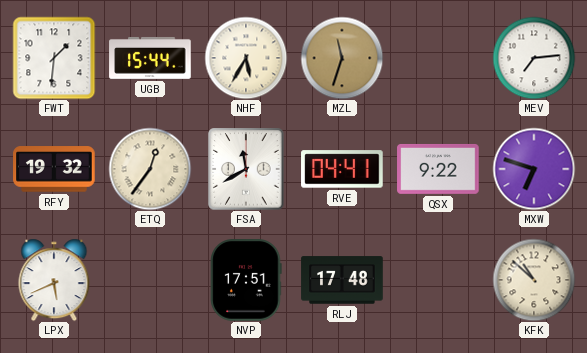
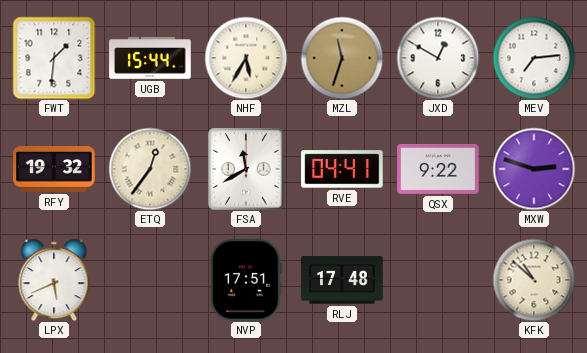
JXD: none -> 12:50
MXW: 6:48 -> 2:48
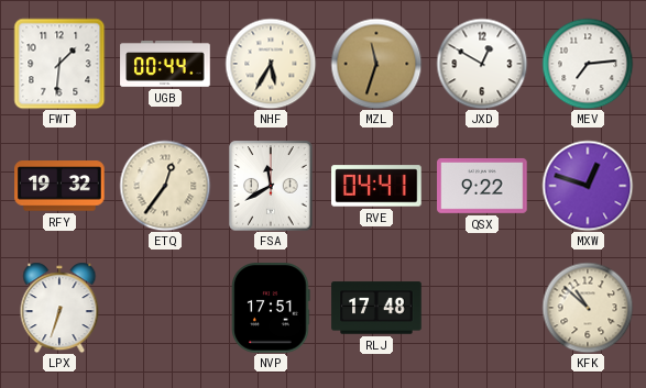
UGB: 15:44 -> 00:44
MXW: 2:48 -> 12:48
LPX: 5:41 -> 6:33
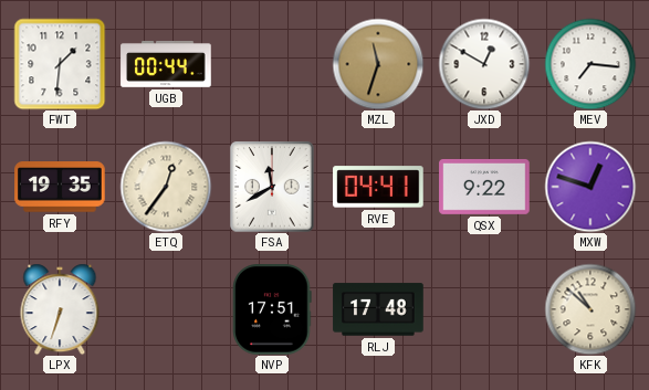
NHF: 5:35 -> none
MEV: 7:14 -> 7:16
RFY: 19:32 -> 19:35
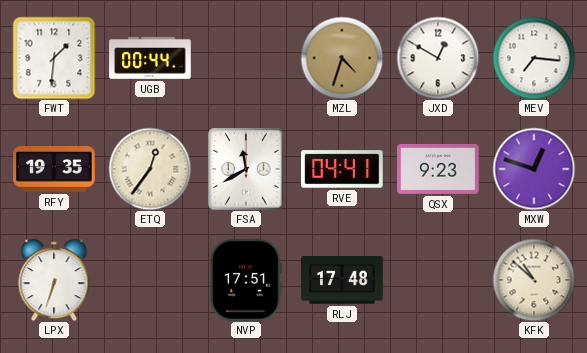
MZL: 11:33 -> 4:33
QSX: 9:22 -> 9:23
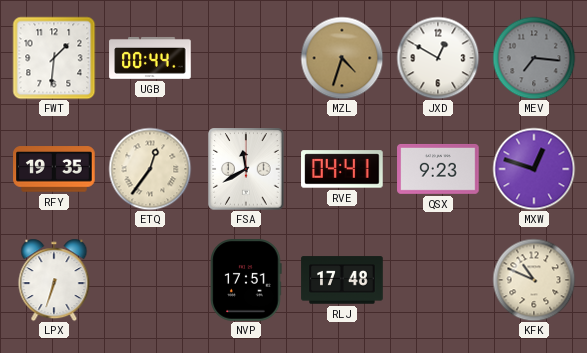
MEV dial: white -> grey
KFK: 10:52 -> 10:49
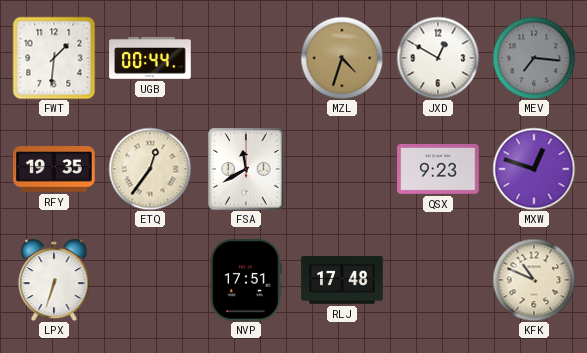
RVE: 04:41 -> none
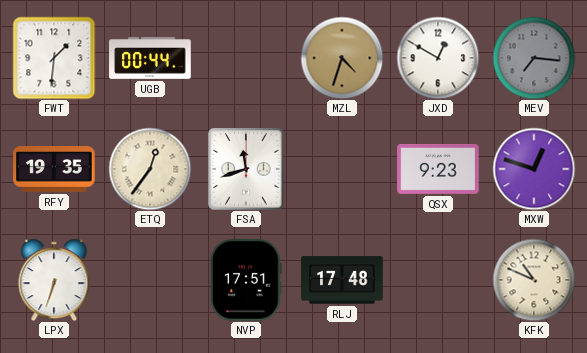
FSA: 11:40 -> 11:42
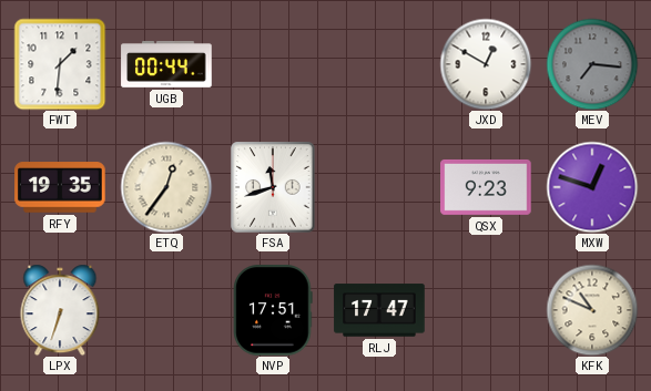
MZL: 4:33 -> none
RLJ: 17:48 -> 17:47
